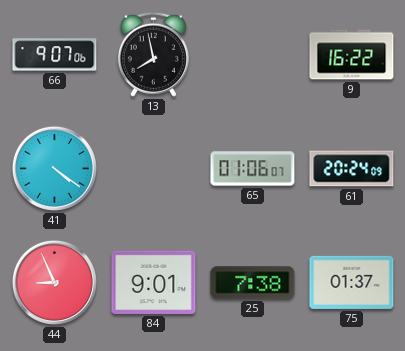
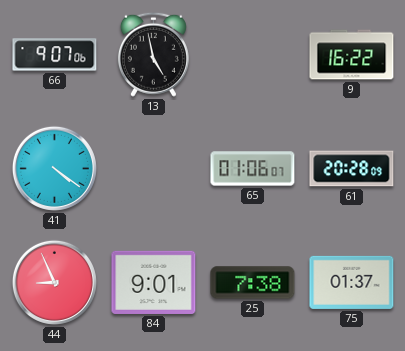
13: 7:58 -> 4:58
61: 20:24 -> 20:28
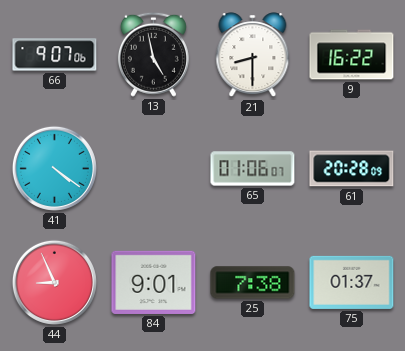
21: none -> 8:30
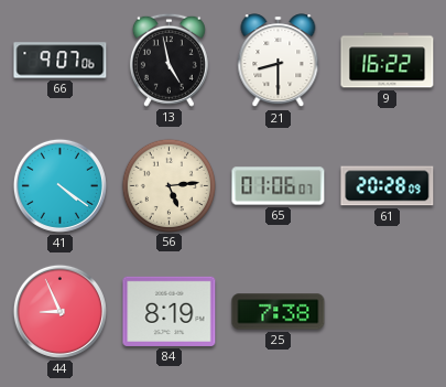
56: none -> 5:14
84: 9:01 -> 8:19
75: 01:37 -> none
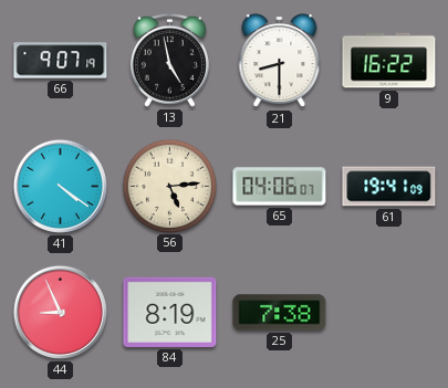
66: 9:07:06 -> 9:07:19
65: 01:06 -> 04:06
61: 20:28 -> 19:41
